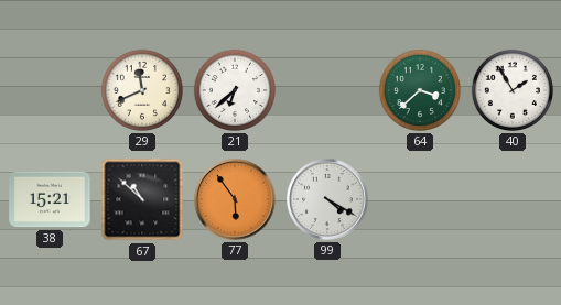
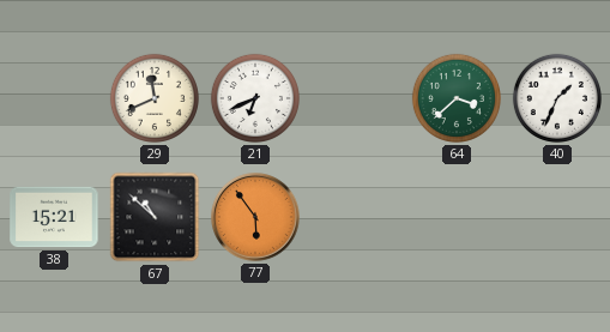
21: 6:38 -> 6:41
40: 1:55 -> 1:34
99: 4:20 -> none
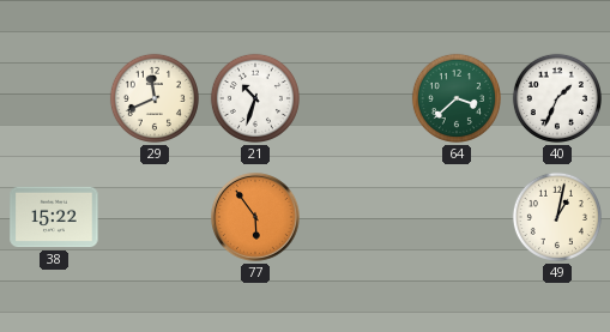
21: 6:41 -> 10:33
38: 15:21 -> 15:22
67: 10:52 -> none
49: none -> 1:02
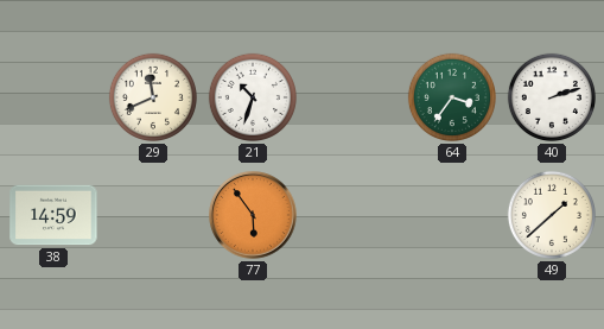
64: 3:38 -> 3:36
40: 1:34 -> 2:12
38: 15:22 -> 14:59
49: 1:02 -> 1:38
